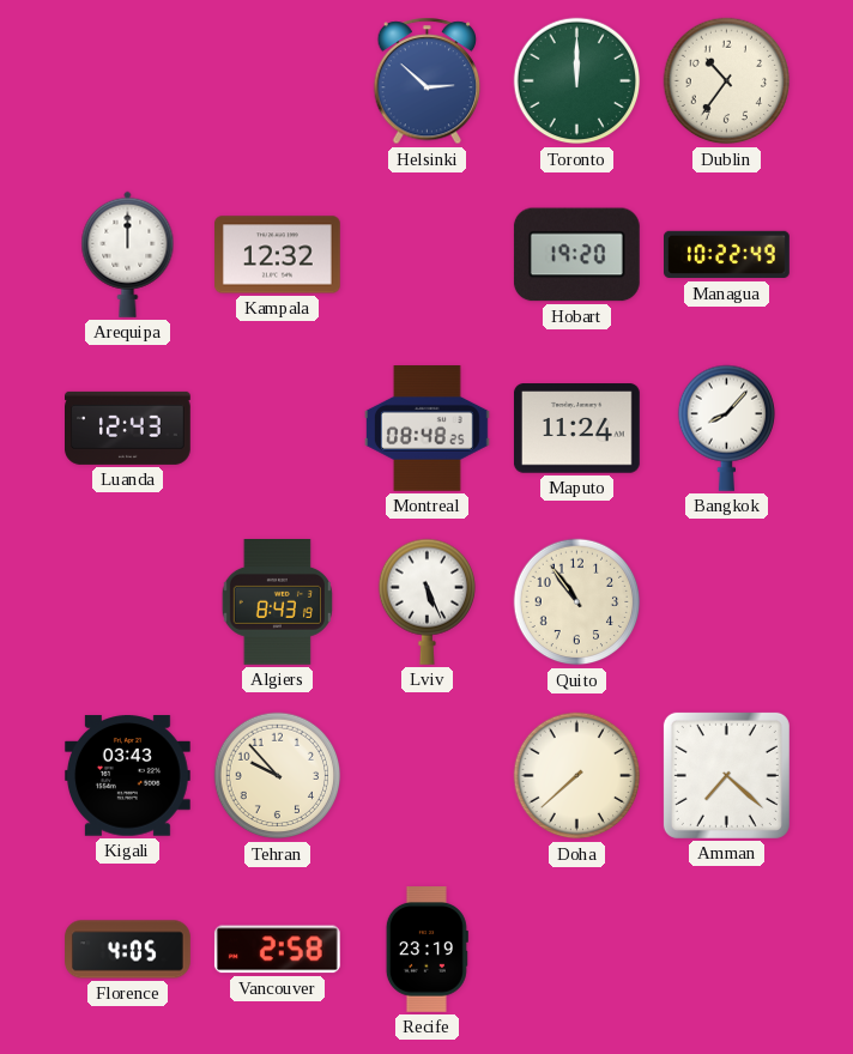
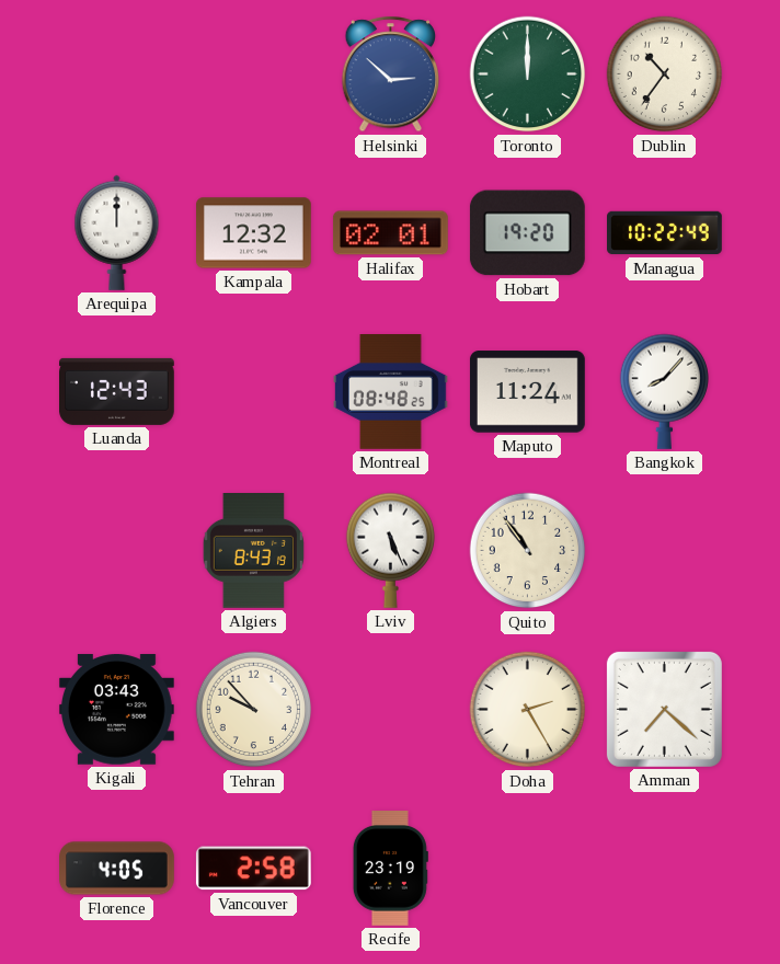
Halifax: none -> 02:01
Doha: 7:38 -> 2:25
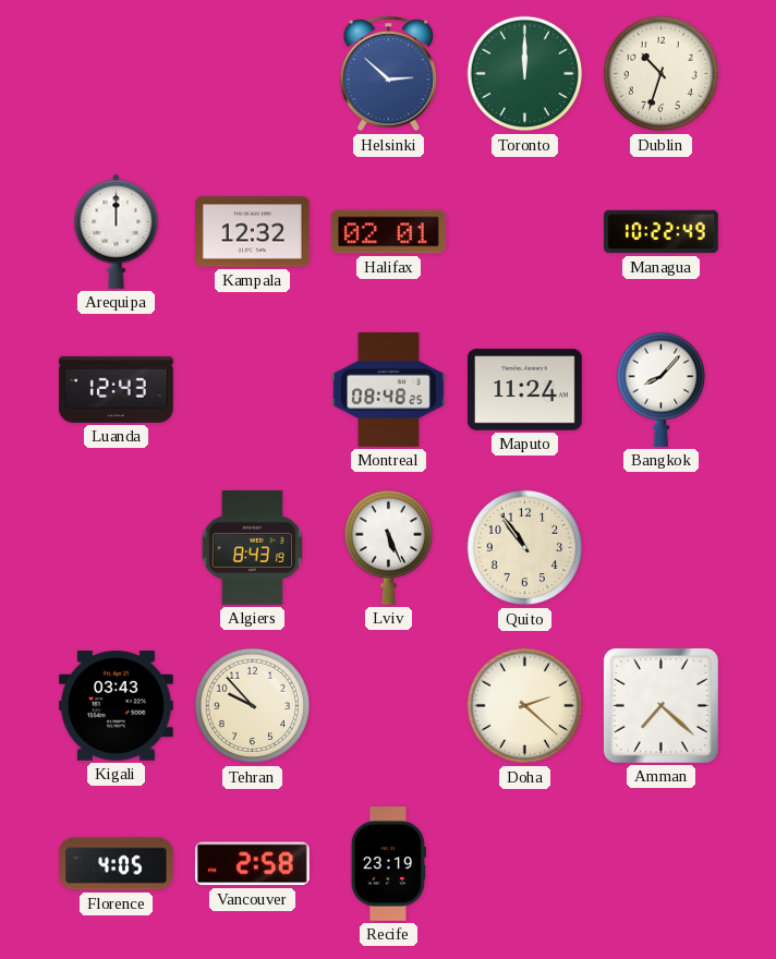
Dublin: 10:36 -> 10:33
Hobart: 19:20 -> none
Doha: 2:25 -> 2:22
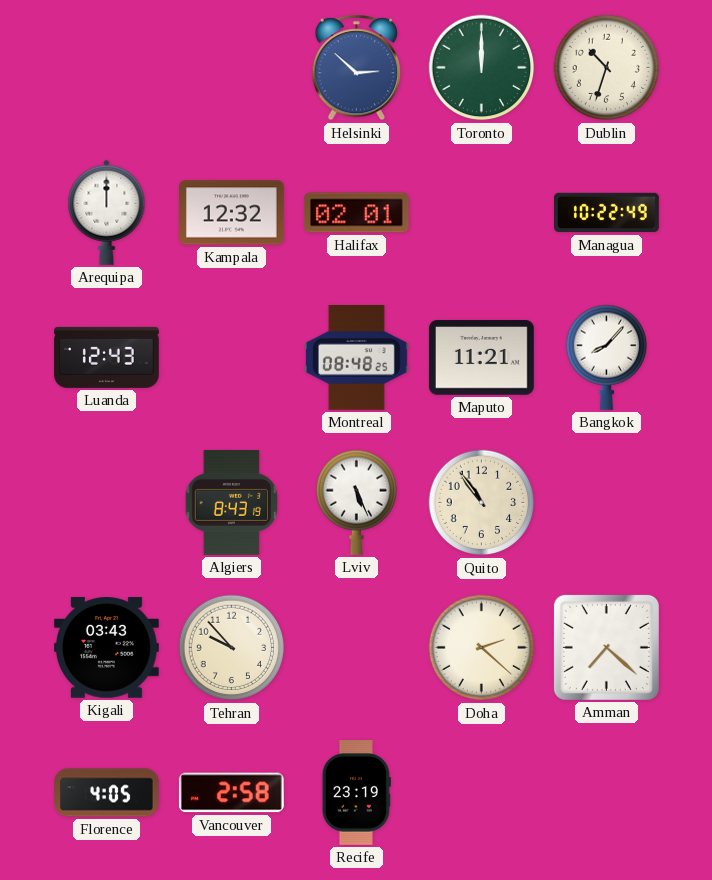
Maputo: 11:24 -> 11:21
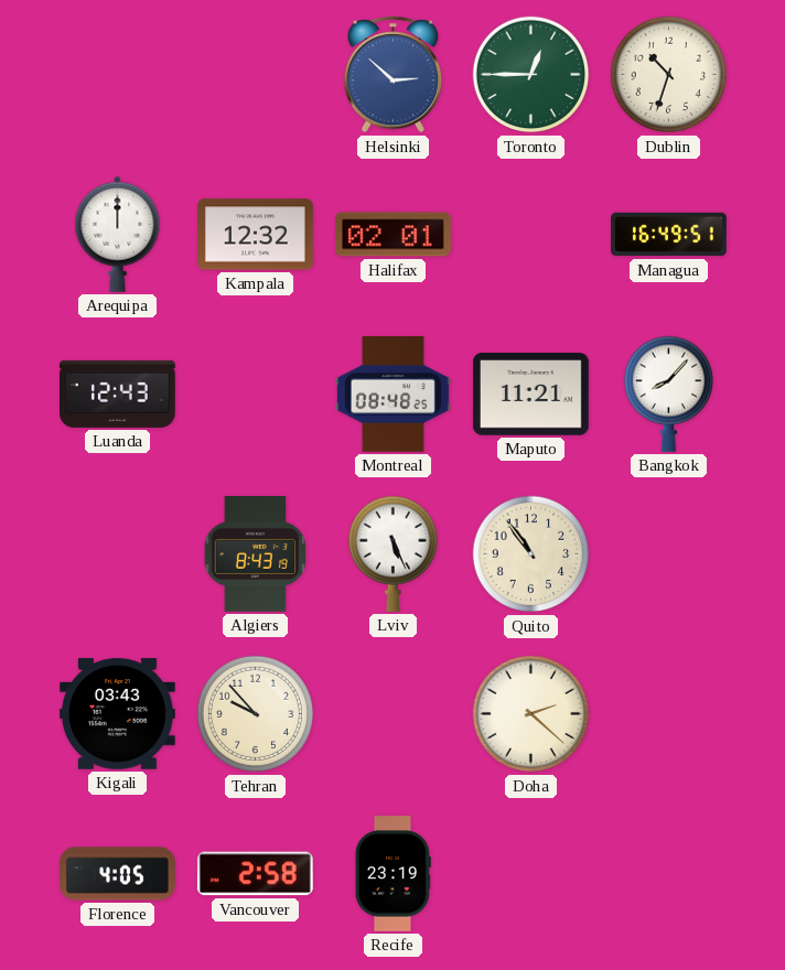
Toronto: 12:00 -> 12:45
Managua: 10:22 -> 16:49
Amman: 7:22 -> none
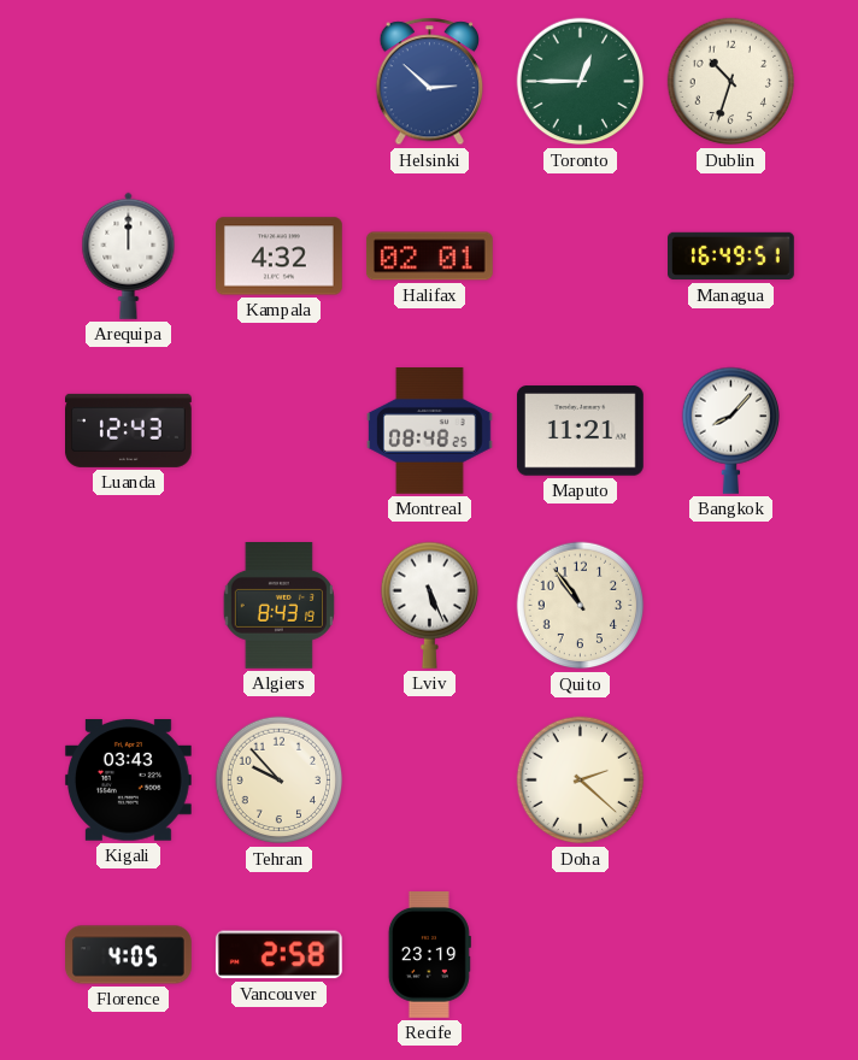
Kampala: 12:32 -> 4:32
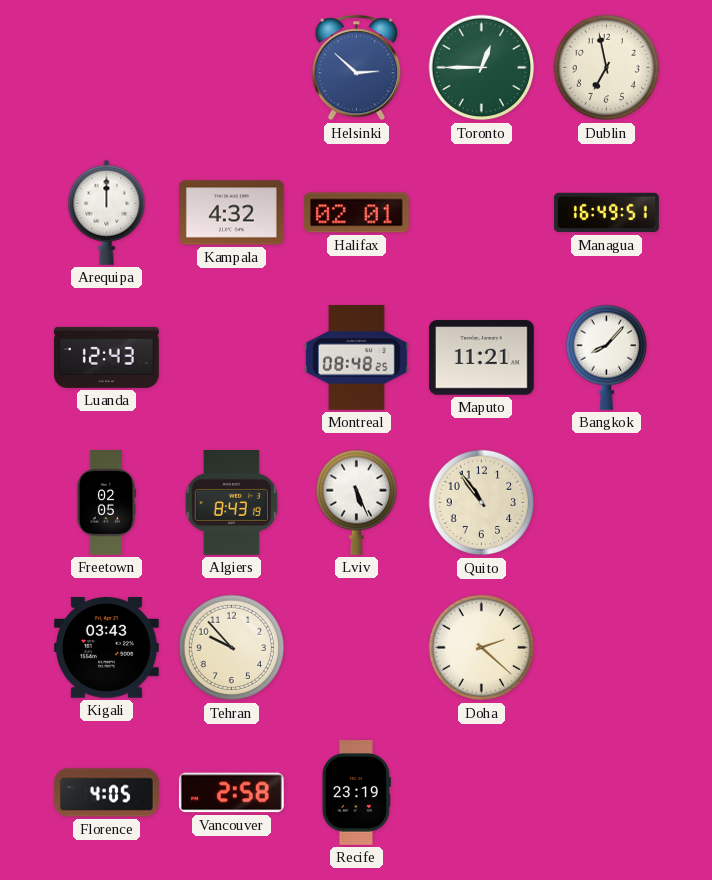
Dublin: 10:33 -> 6:58
Freetown: none -> 02:05
